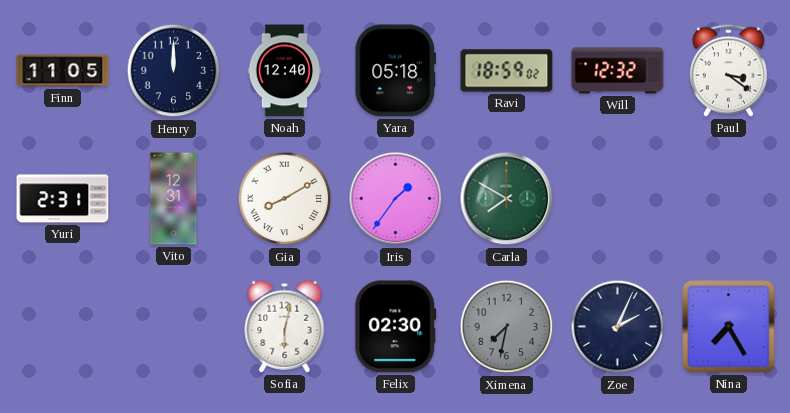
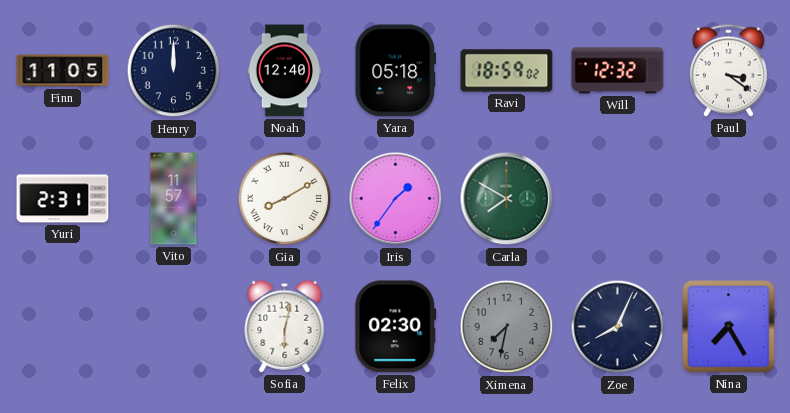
Vito: 12:31 -> 11:57
Zoe: 2:04 -> 8:04
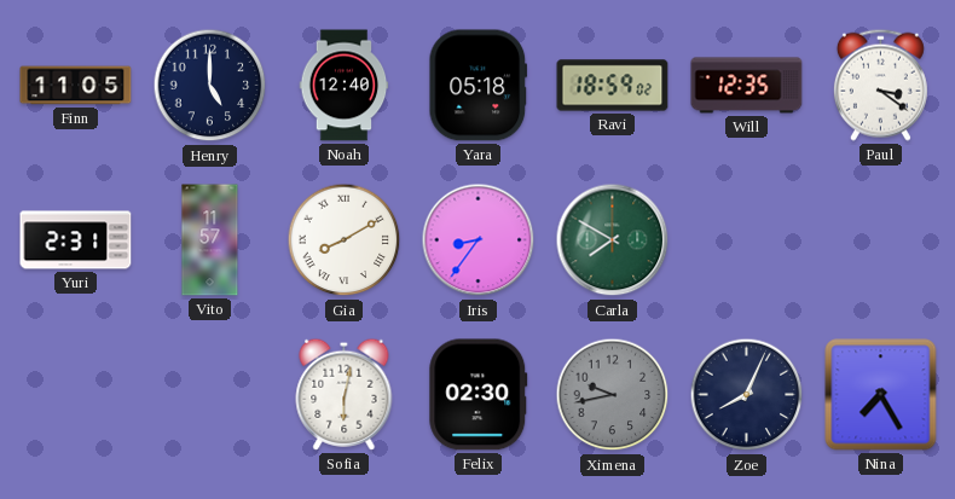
Henry: 12:00 -> 5:00
Will: 12:32 -> 12:35
Iris: 1:36 -> 8:36
Ximena: 7:32 -> 9:43
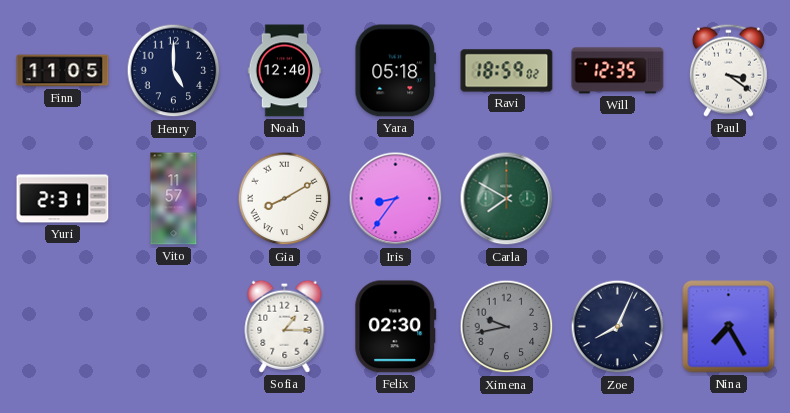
Sofia: 6:02 -> 1:15
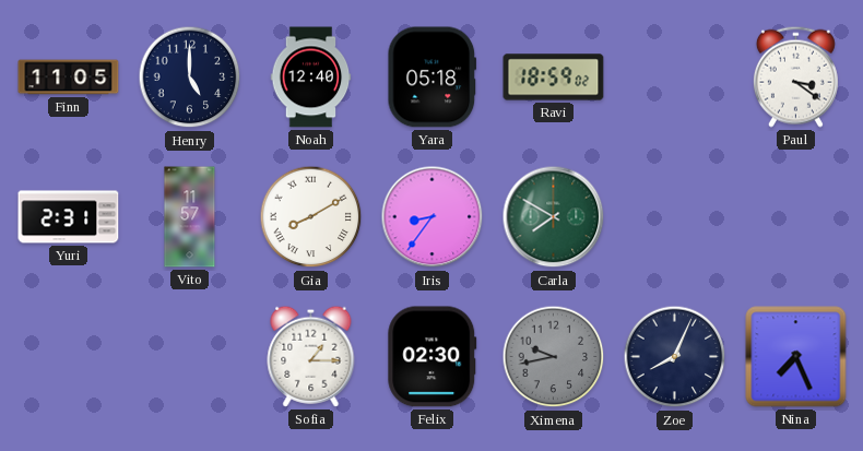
Will: 12:35 -> none
Nina: 7:25 -> 7:26
